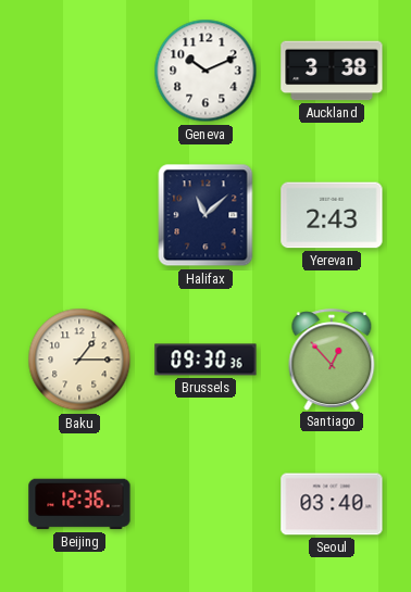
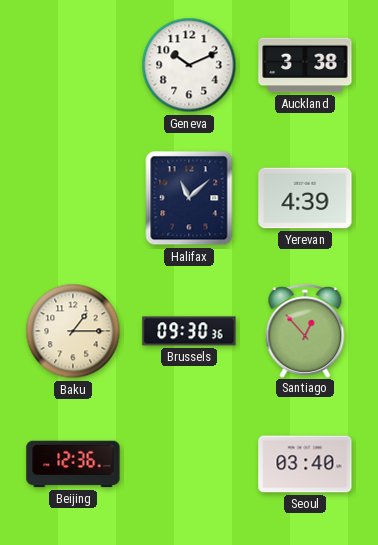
Yerevan: 2:43 -> 4:39
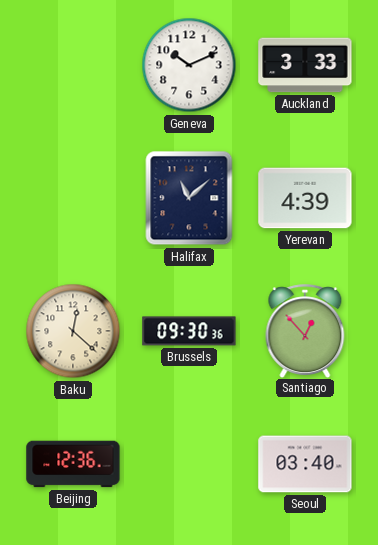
Auckland: 3:38 -> 3:33
Baku: 1:15 -> 12:22
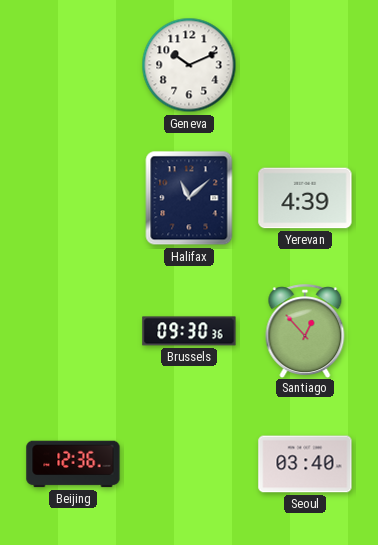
Auckland: 3:33 -> none
Baku: 12:22 -> none
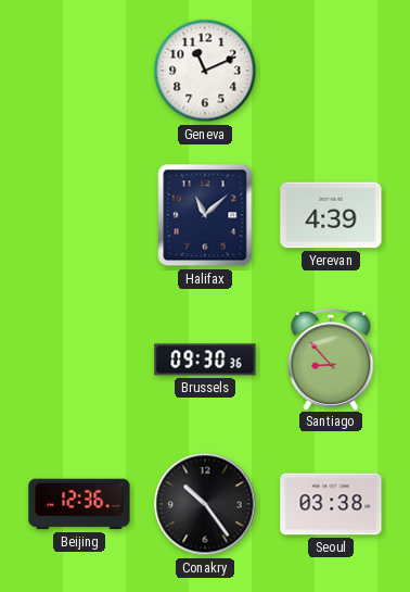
Geneva: 10:11 -> 11:11
Santiago: 12:53 -> 8:53
Conakry: none -> 10:24
Seoul: 03:40 -> 03:38
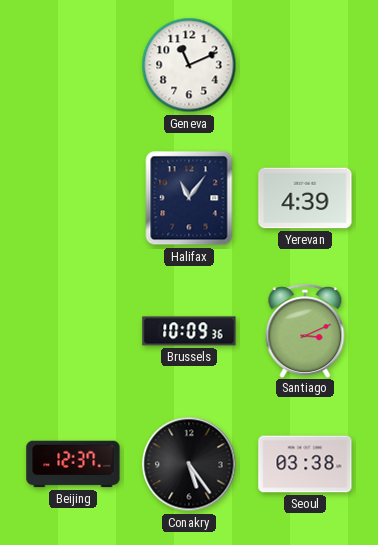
Halifax: 11:08 -> 11:06
Brussels: 09:30 -> 10:09
Santiago: 8:53 -> 3:11
Beijing: 12:36 -> 12:37
Conakry: 10:24 -> 5:24
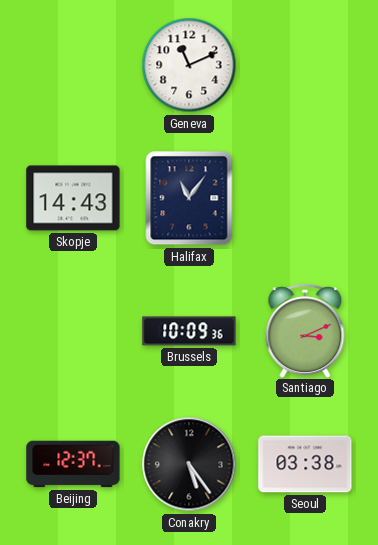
Skopje: none -> 14:43
Yerevan: 4:39 -> none
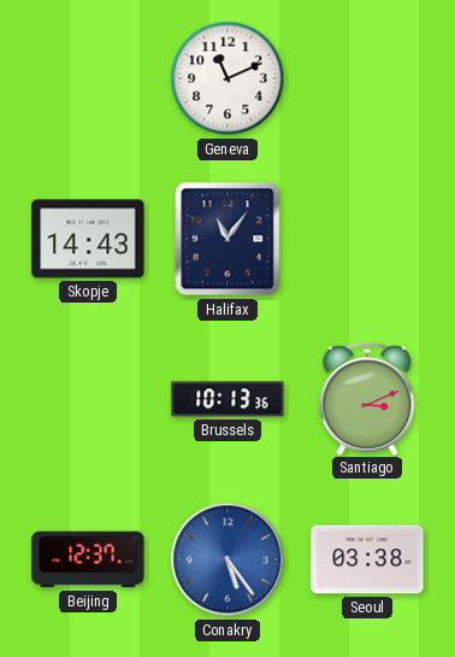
Brussels: 10:09 -> 10:13
Conakry dial: black -> blue
